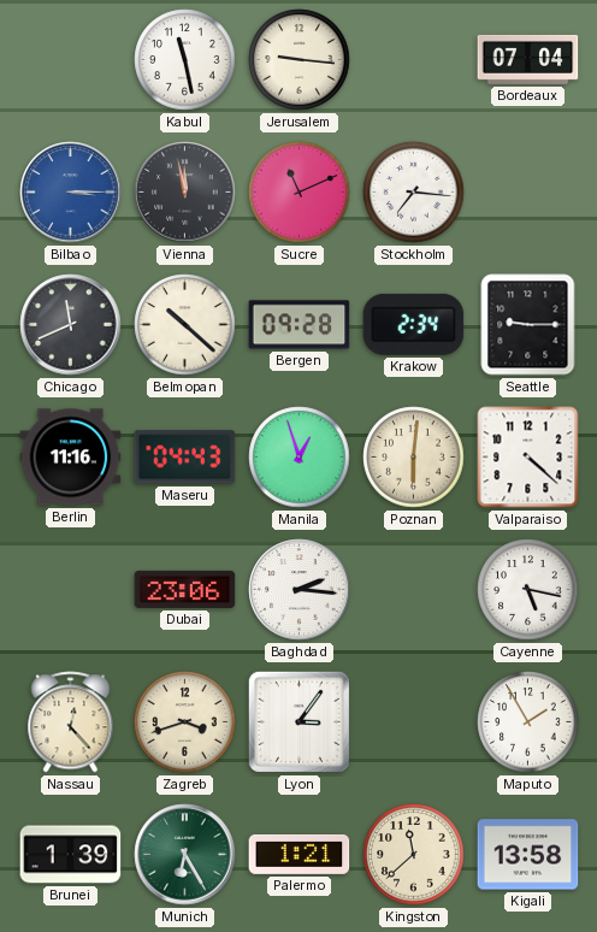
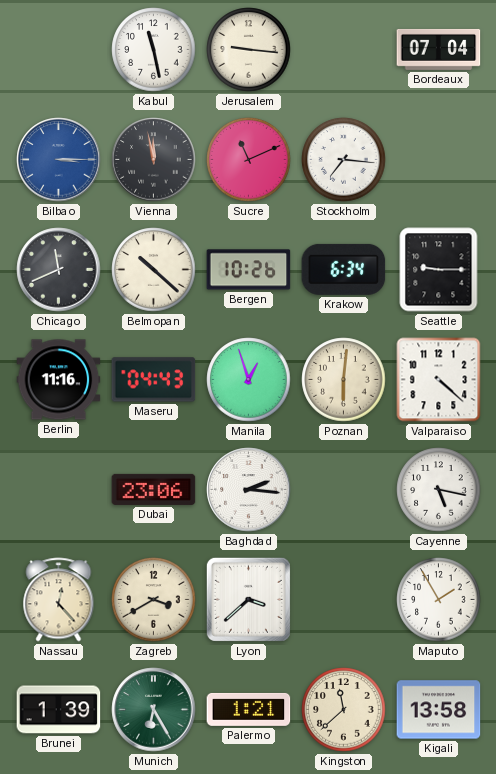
Bergen: 09:28 -> 10:26
Krakow: 2:34 -> 6:34
Zagreb: 3:42 -> 3:40
Lyon: 3:06 -> 3:38
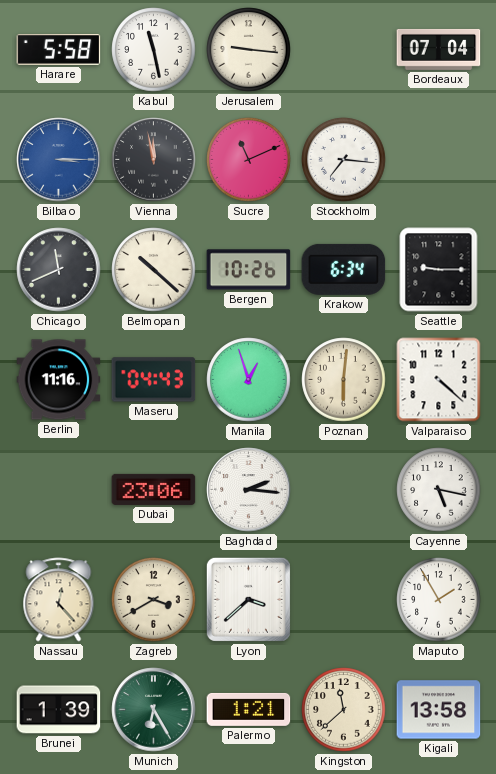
Harare: none -> 5:58
